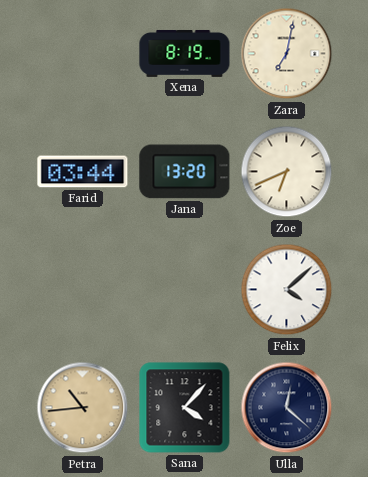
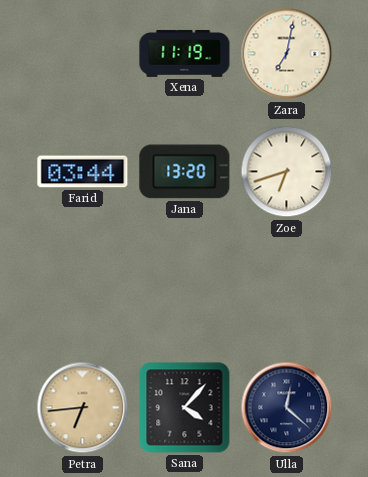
Xena: 8:19 -> 11:19
Zoe: 6:41 -> 6:42
Felix: 4:08 -> none
Petra: 10:44 -> 6:44
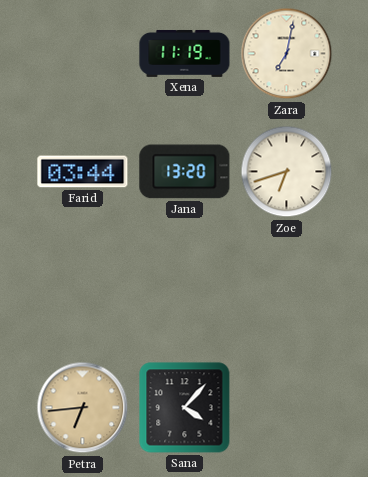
Ulla: 12:22 -> none
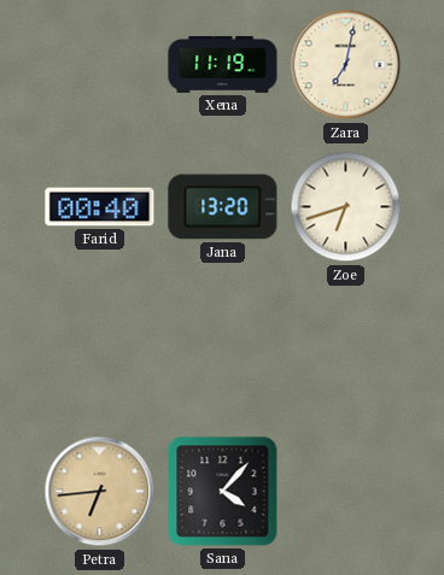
Farid: 03:44 -> 00:40
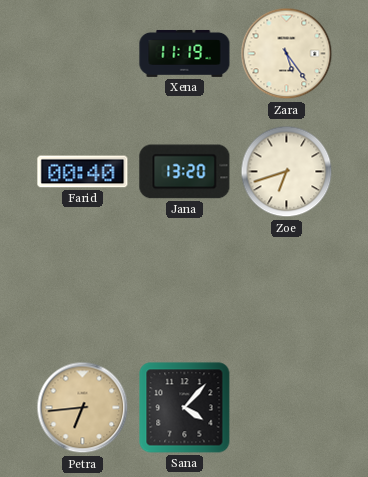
Zara: 7:02 -> 5:24
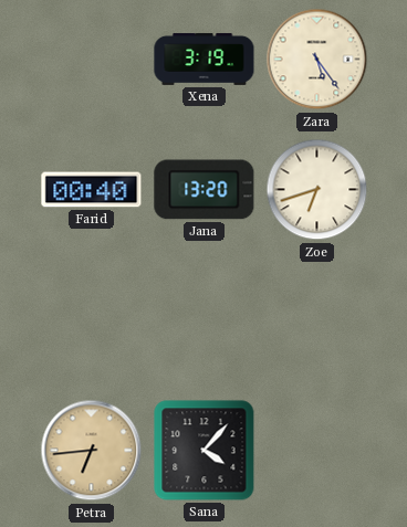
Xena: 11:19 -> 3:19
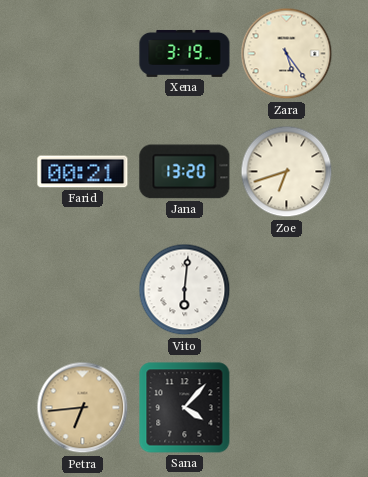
Farid: 00:40 -> 00:21
Vito: none -> 6:01
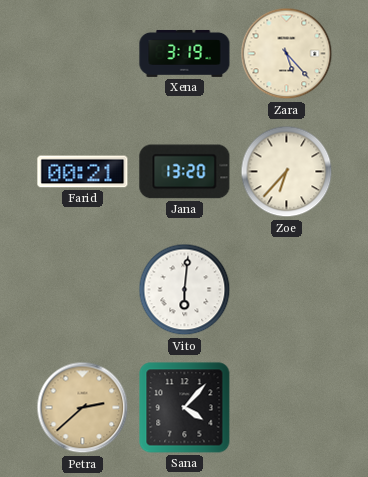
Zara: 5:24 -> 5:23
Zoe: 6:42 -> 6:37
Petra: 6:44 -> 2:38
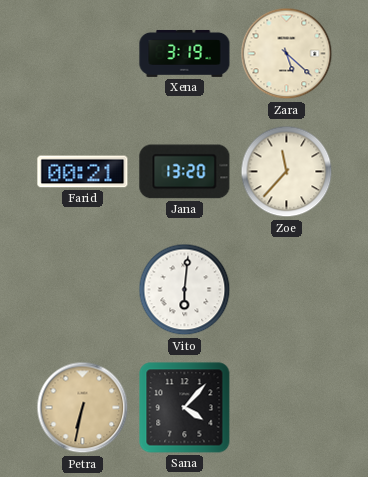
Zara: 5:23 -> 5:22
Zoe: 6:37 -> 11:37
Petra: 2:38 -> 6:32
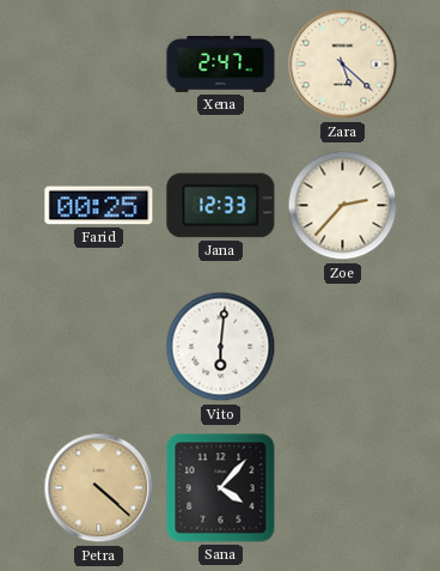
Xena: 3:19 -> 2:47
Farid: 00:21 -> 00:25
Jana: 13:20 -> 12:33
Zoe: 11:37 -> 2:37
Petra: 6:32 -> 4:22
